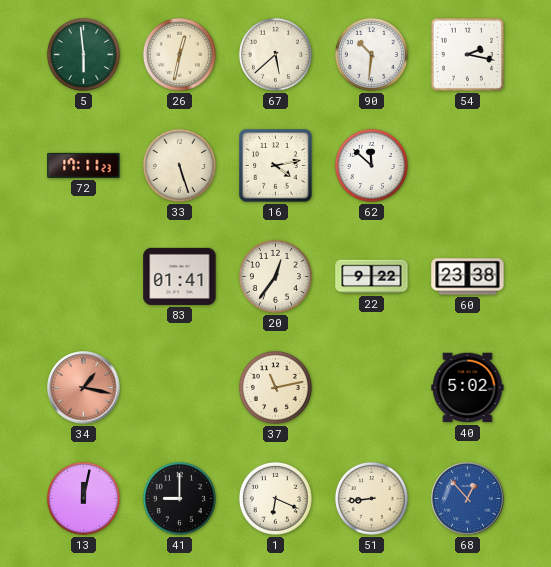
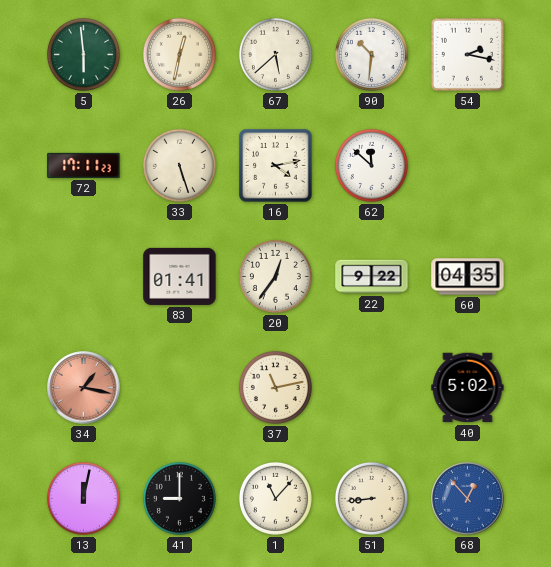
60: 23:38 -> 04:35
1: 6:19 -> 11:07
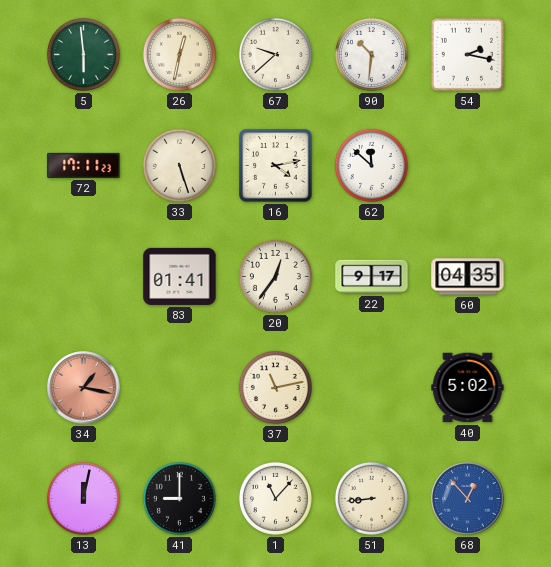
67: 5:38 -> 9:38
22: 9:22 -> 9:17
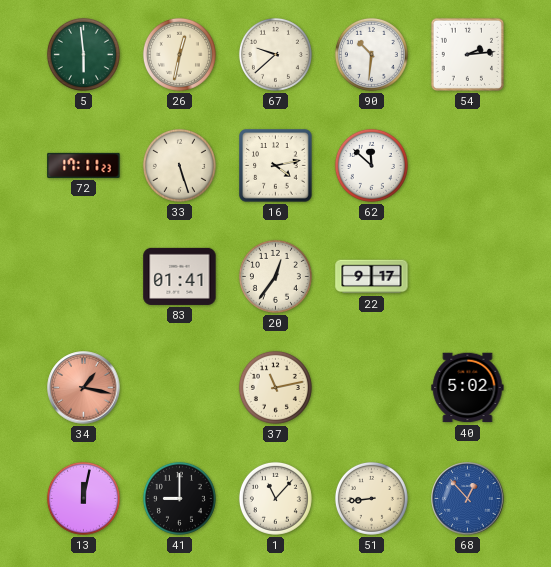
54: 2:17 -> 2:14
60: 04:35 -> none
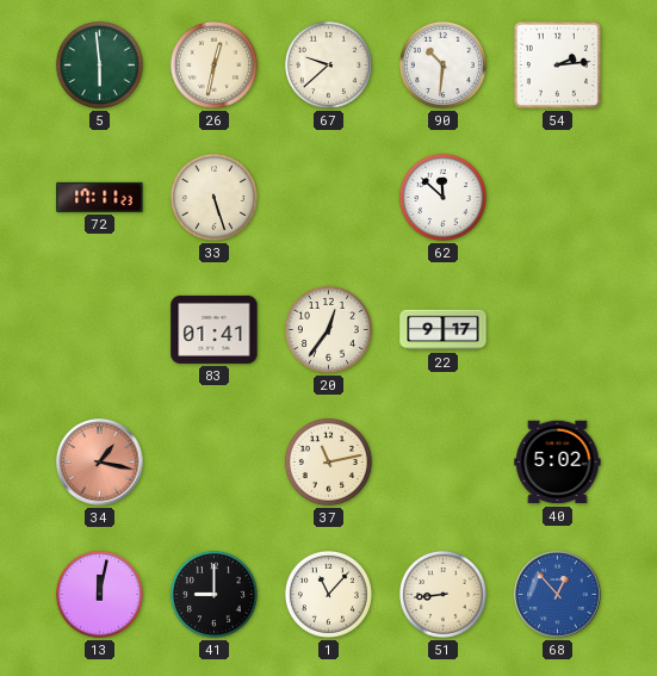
16: 4:13 -> none
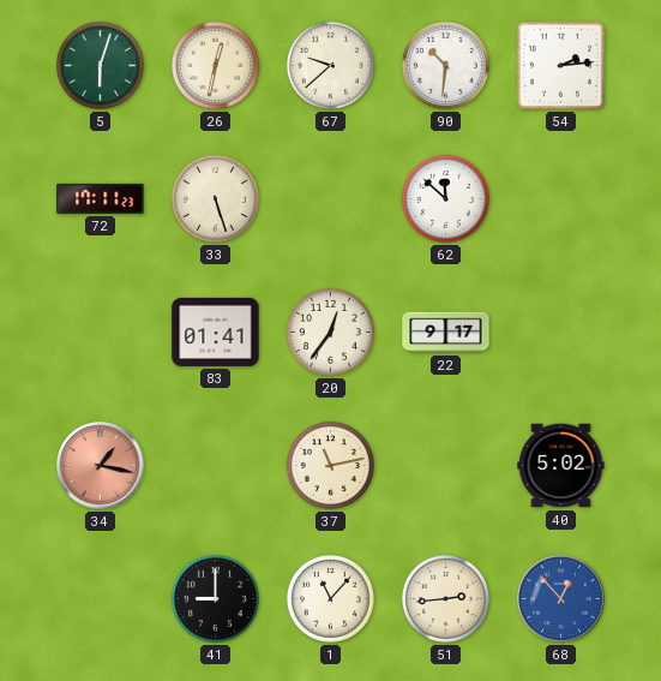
5: 5:59 -> 6:03
13: 12:02 -> none
51: 8:44 -> 2:44
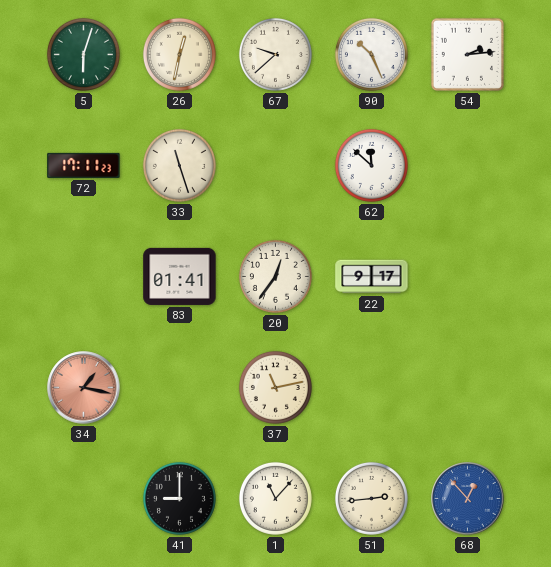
90: 10:31 -> 10:26
33: 5:27 -> 11:27
40: 5:02 -> none
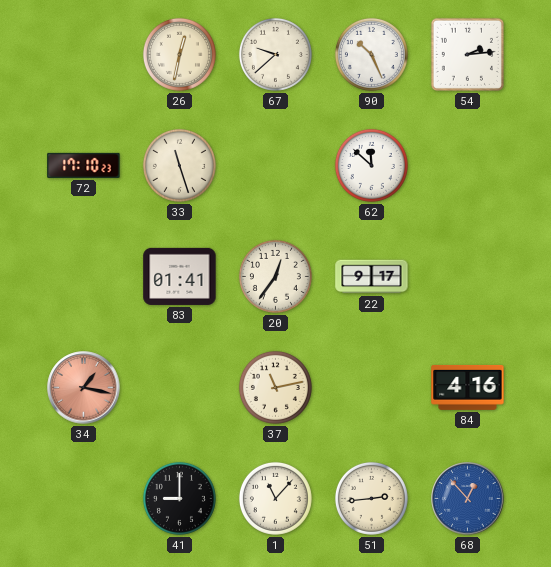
5: 6:03 -> none
72: 17:11 -> 17:10
84: none -> 4:16
